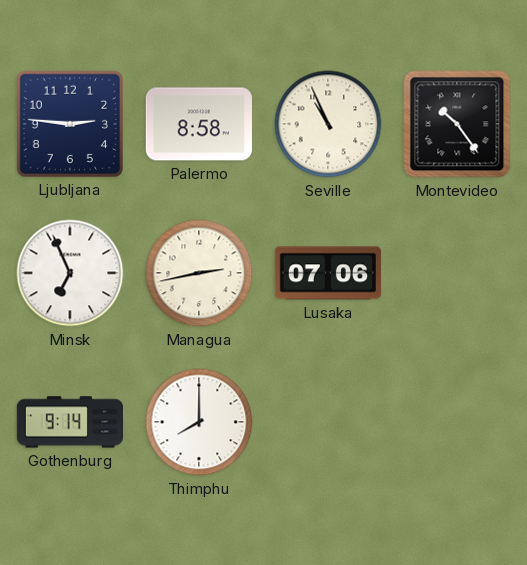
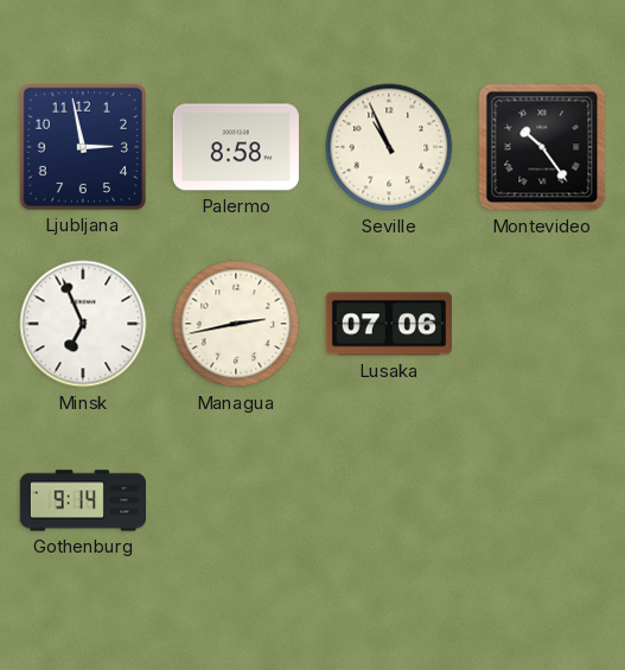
Ljubljana: 2:46 -> 2:58
Thimphu: 8:00 -> none
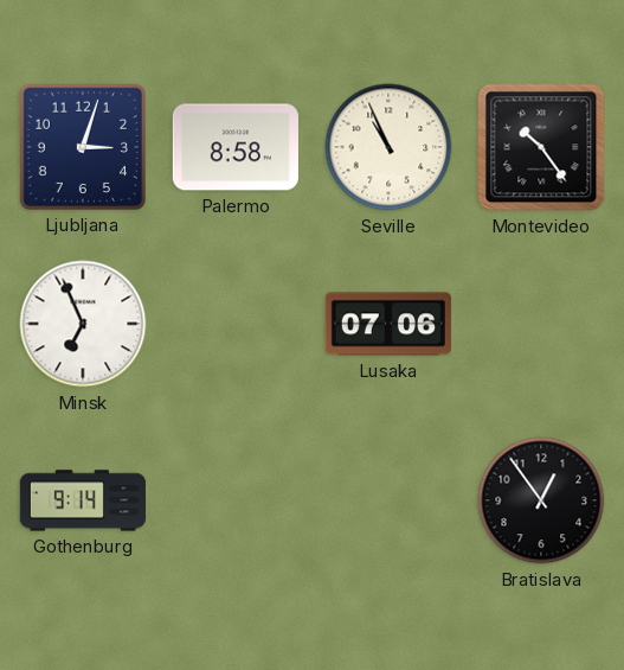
Ljubljana: 2:58 -> 3:03
Managua: 2:43 -> none
Bratislava: none -> 12:54
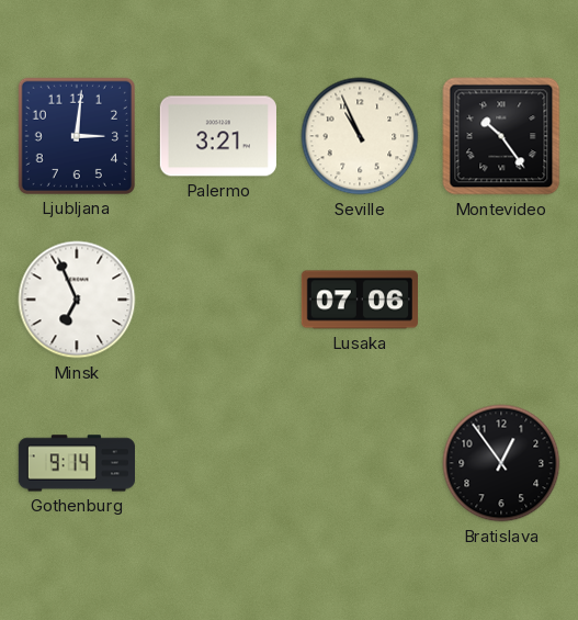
Ljubljana: 3:03 -> 3:01
Palermo: 8:58 -> 3:21
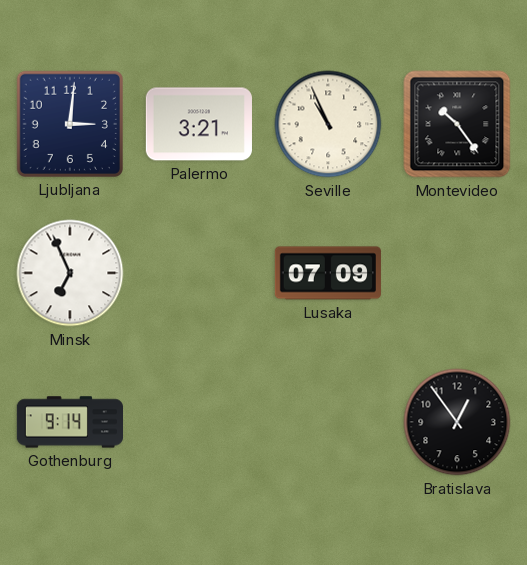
Lusaka: 07:06 -> 07:09
